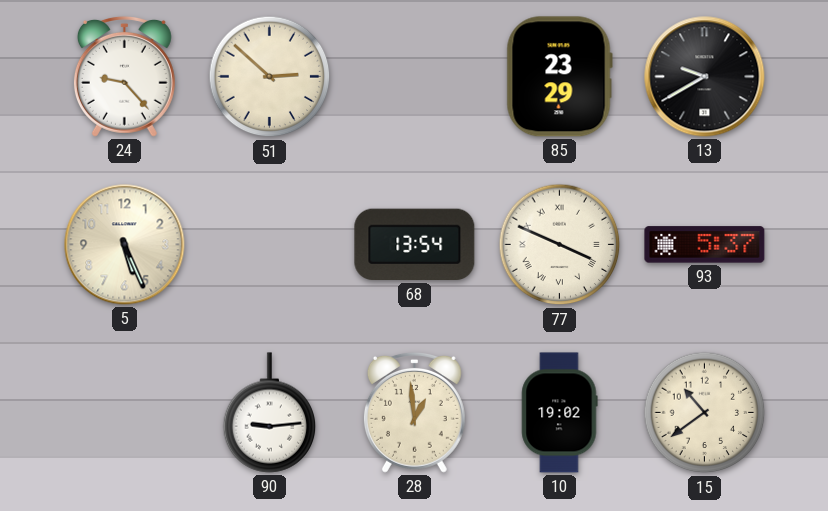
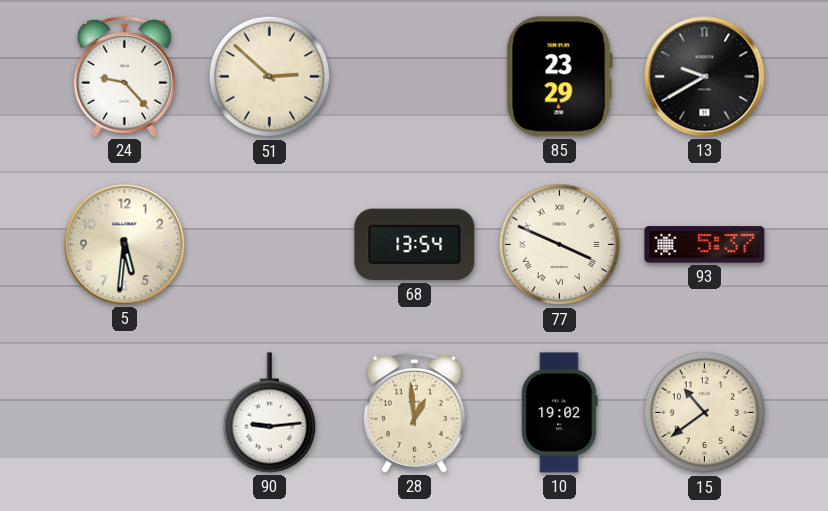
5: 5:26 -> 5:31
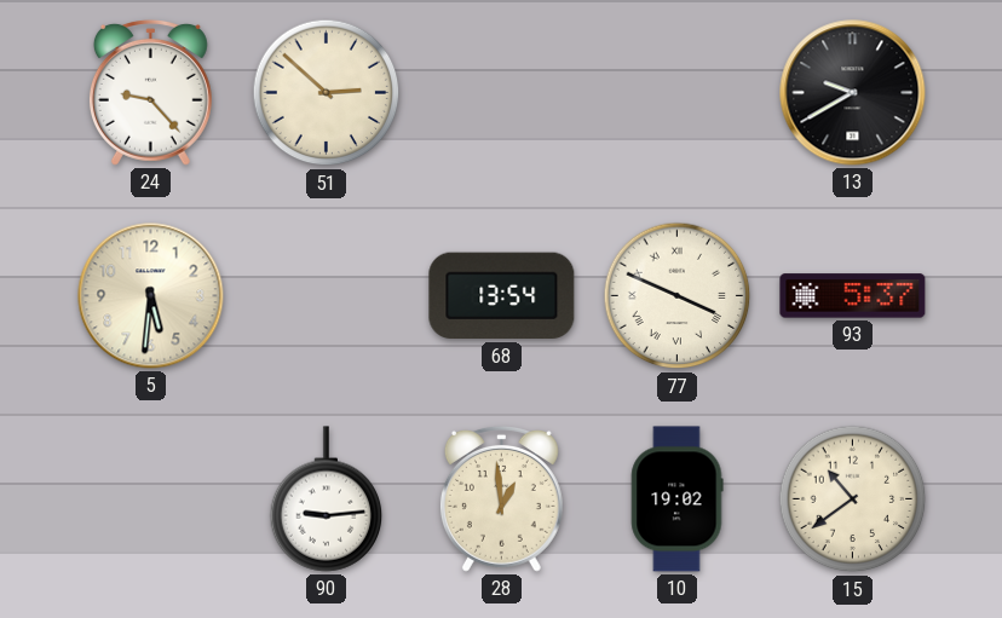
85: 23:29 -> none
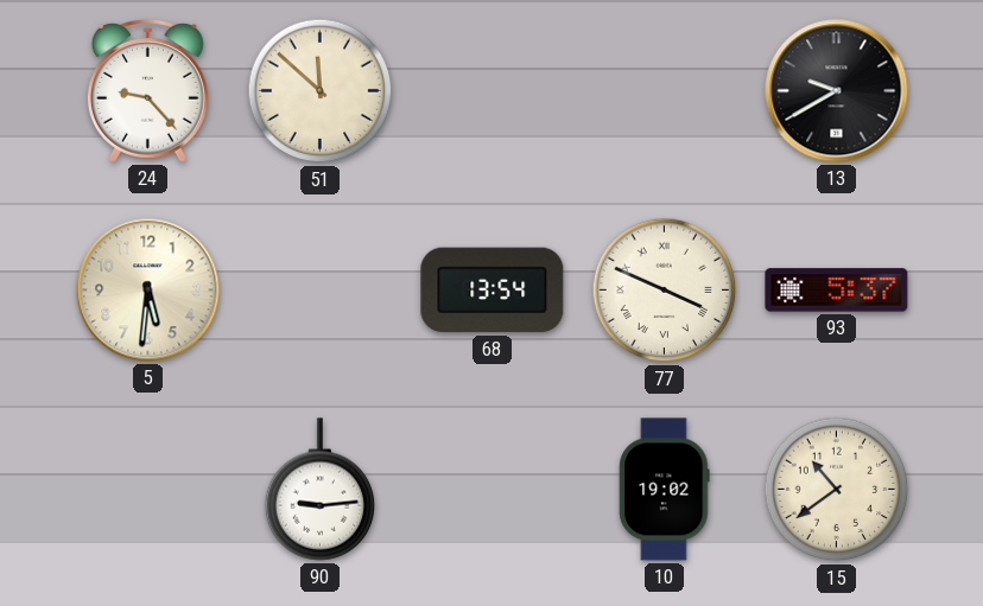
51: 2:52 -> 11:52
28: 12:59 -> none
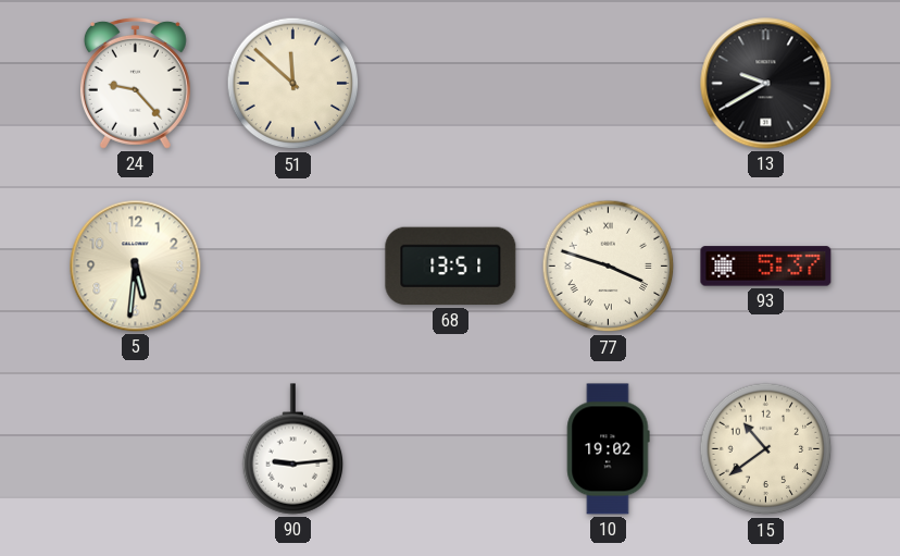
68: 13:54 -> 13:51
77: 3:49 -> 3:48
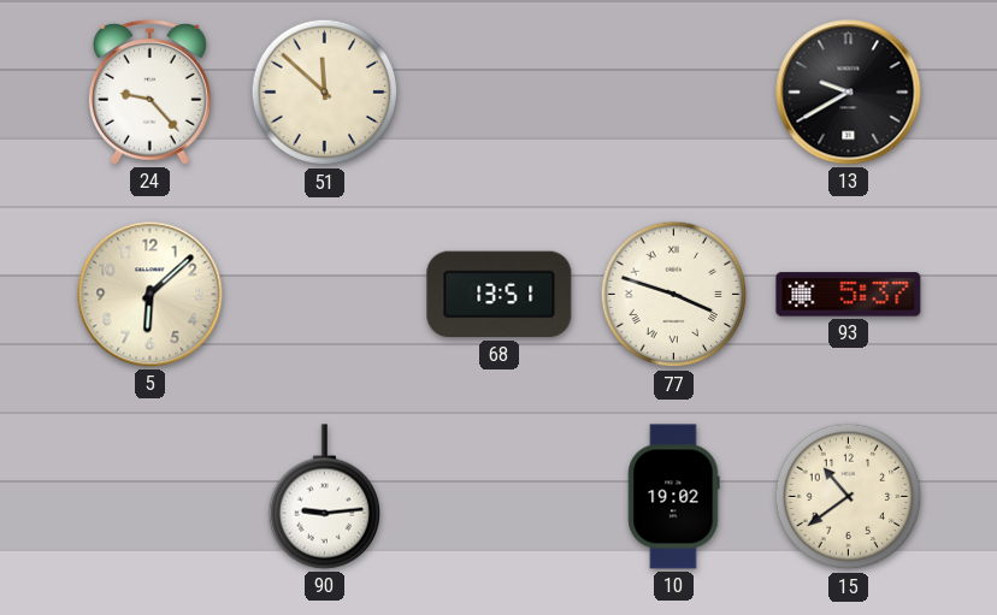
5: 5:31 -> 6:08
